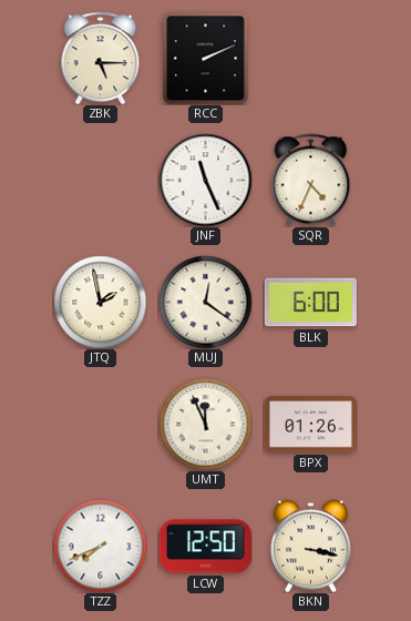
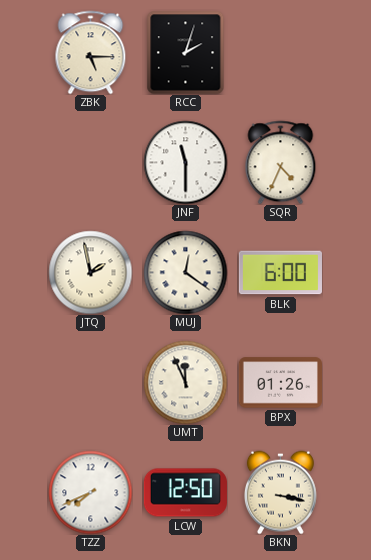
RCC: 2:11 -> 2:03
JNF: 11:26 -> 11:30
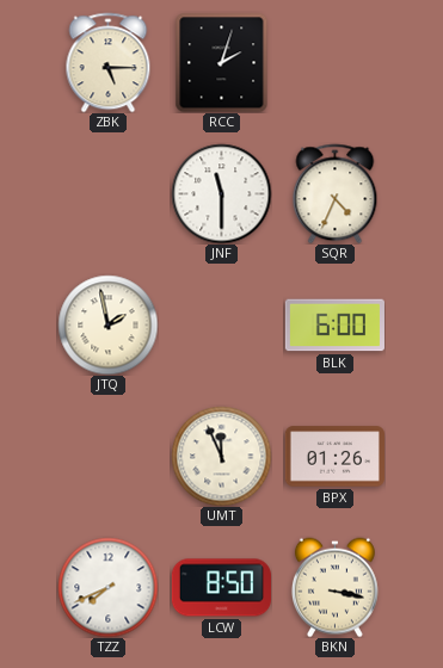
MUJ: 12:21 -> none
LCW: 12:50 -> 8:50
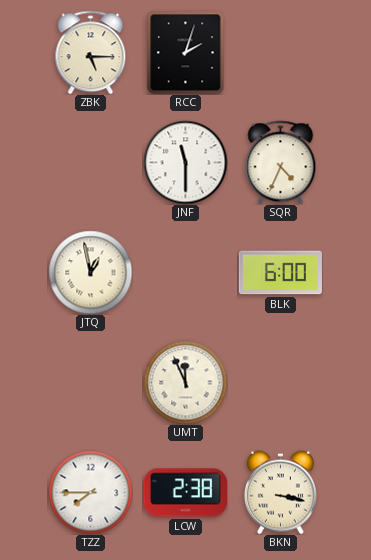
JTQ: 1:58 -> 12:58
BPX: 01:26 -> none
TZZ: 7:41 -> 7:45
LCW: 8:50 -> 2:38
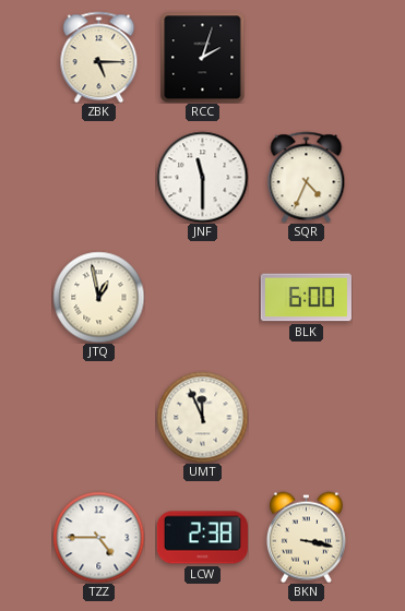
TZZ: 7:45 -> 4:45
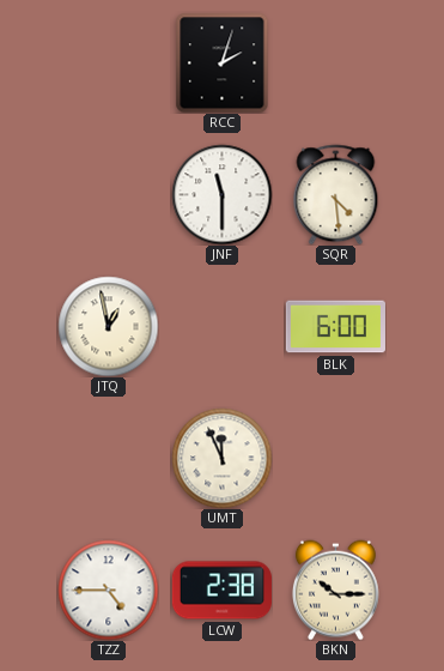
ZBK: 5:15 -> none
SQR: 4:34 -> 4:29
BKN: 3:17 -> 10:15
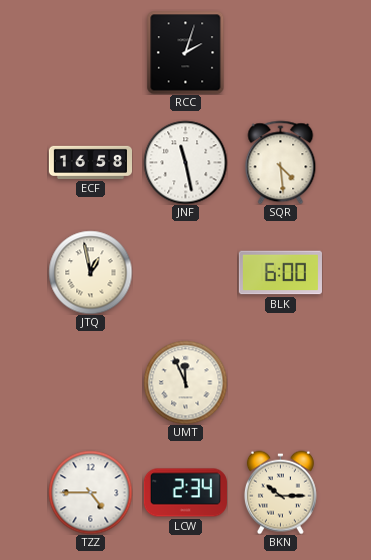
ECF: none -> 16:58
JNF: 11:30 -> 11:28
LCW: 2:38 -> 2:34
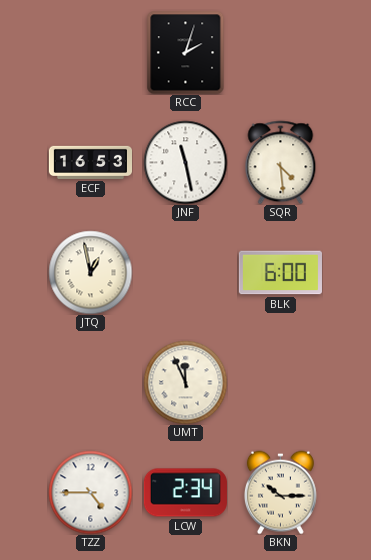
ECF: 16:58 -> 16:53
